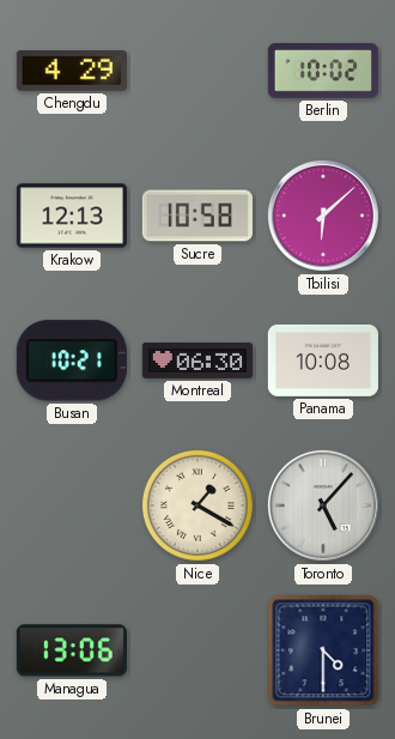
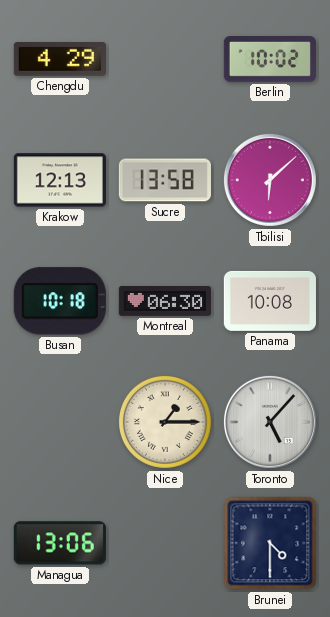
Sucre: 10:58 -> 13:58
Busan: 10:21 -> 10:18
Nice: 1:20 -> 1:15
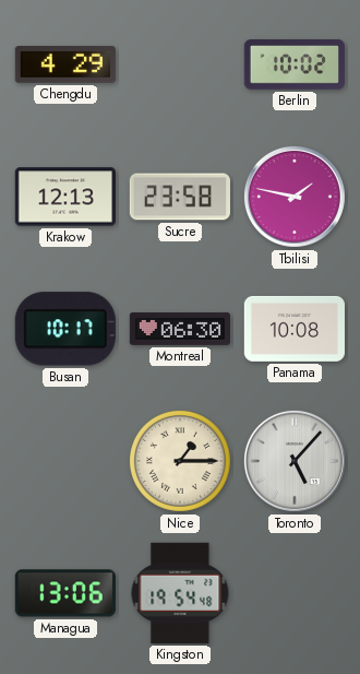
Sucre: 13:58 -> 23:58
Tbilisi: 6:08 -> 1:47
Busan: 10:18 -> 10:17
Kingston: none -> 19:54
Brunei: 4:30 -> none
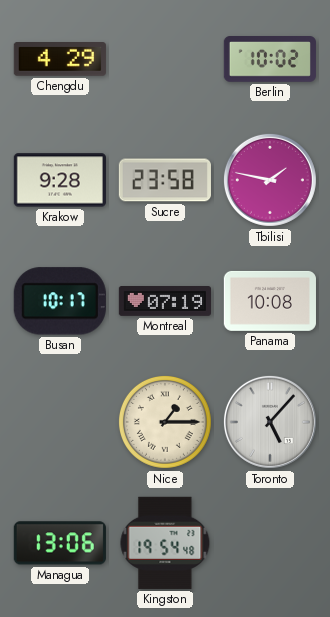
Krakow: 12:13 -> 9:28
Montreal: 06:30 -> 07:19
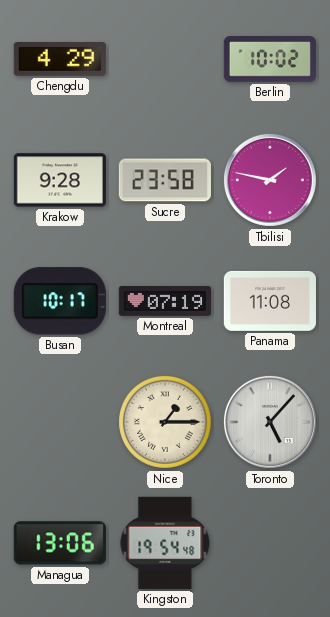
Panama: 10:08 -> 11:08
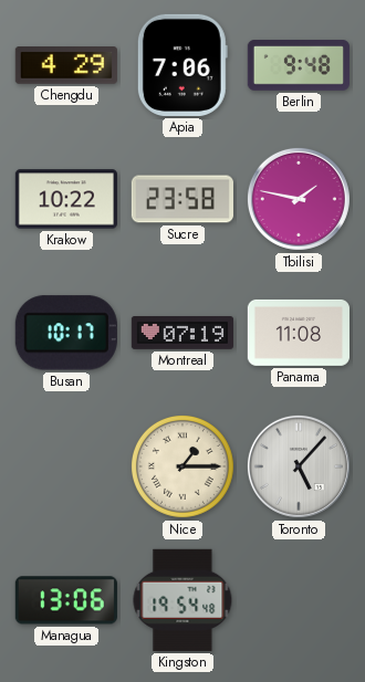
Apia: none -> 7:06
Berlin: 10:02 -> 9:48
Krakow: 9:28 -> 10:22
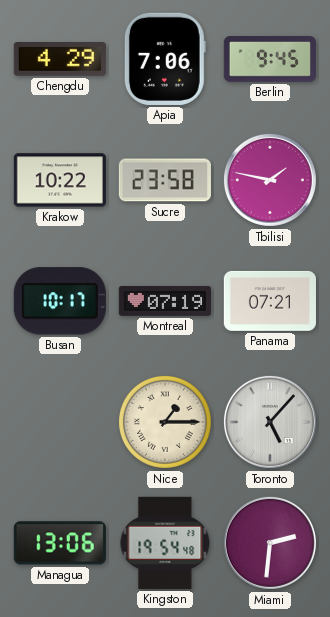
Berlin: 9:48 -> 9:45
Panama: 11:08 -> 07:21
Miami: none -> 2:31
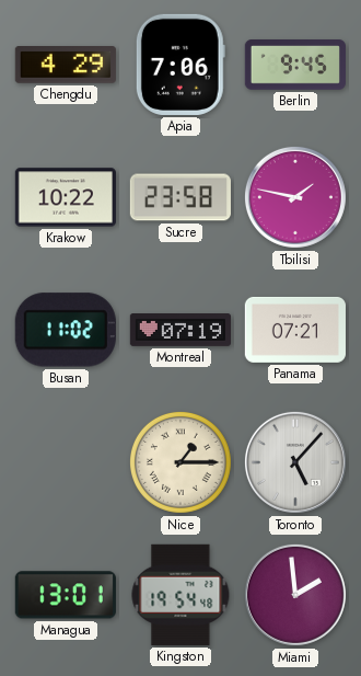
Busan: 10:17 -> 11:02
Managua: 13:06 -> 13:01
Miami: 2:31 -> 1:59
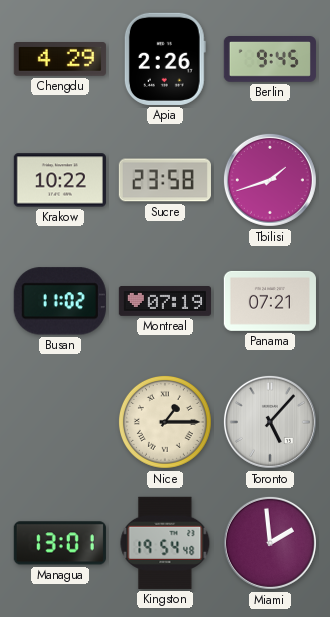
Apia: 7:06 -> 2:26
Tbilisi: 1:47 -> 1:42
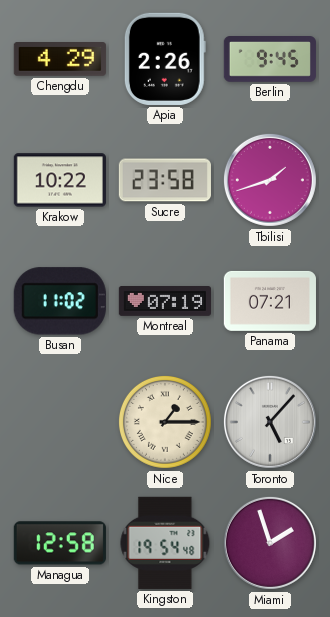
Managua: 13:01 -> 12:58
Miami: 1:59 -> 1:57
